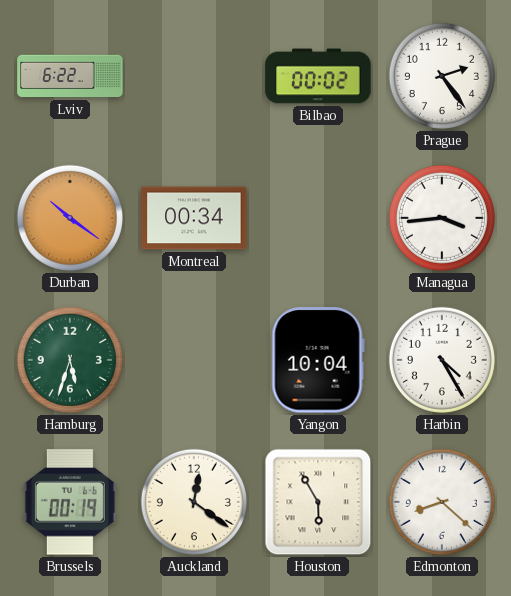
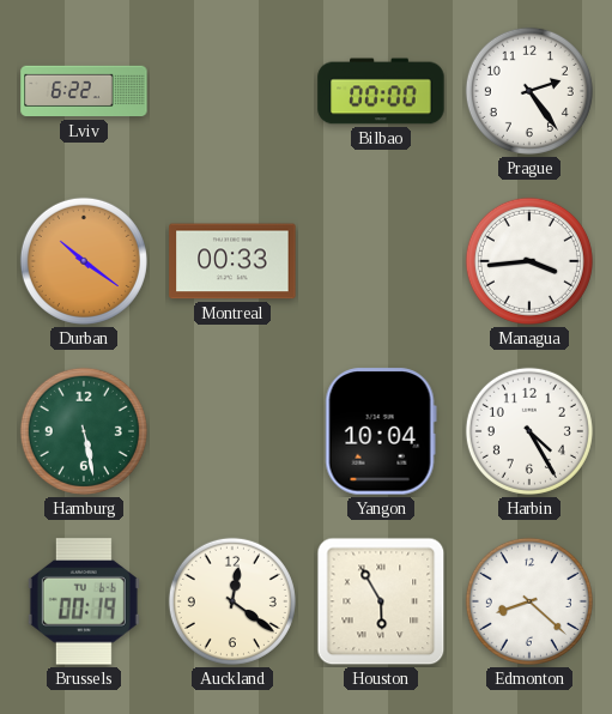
Bilbao: 00:02 -> 00:00
Montreal: 00:34 -> 00:33
Hamburg: 5:33 -> 5:28
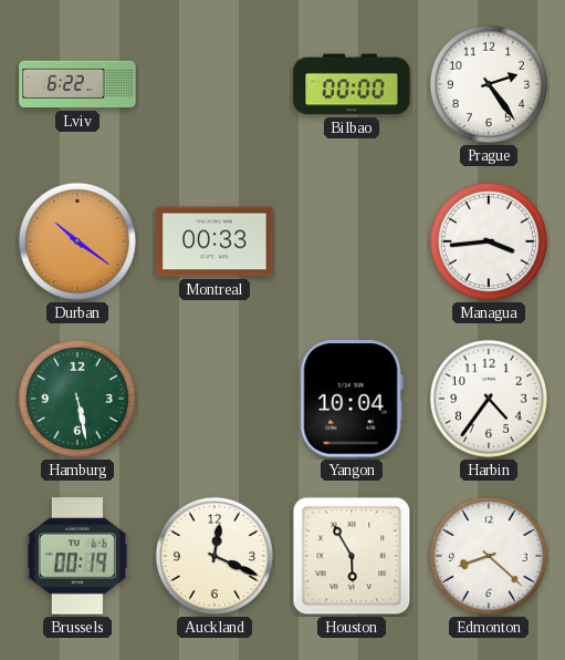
Harbin: 4:25 -> 4:36
Auckland: 12:21 -> 12:19
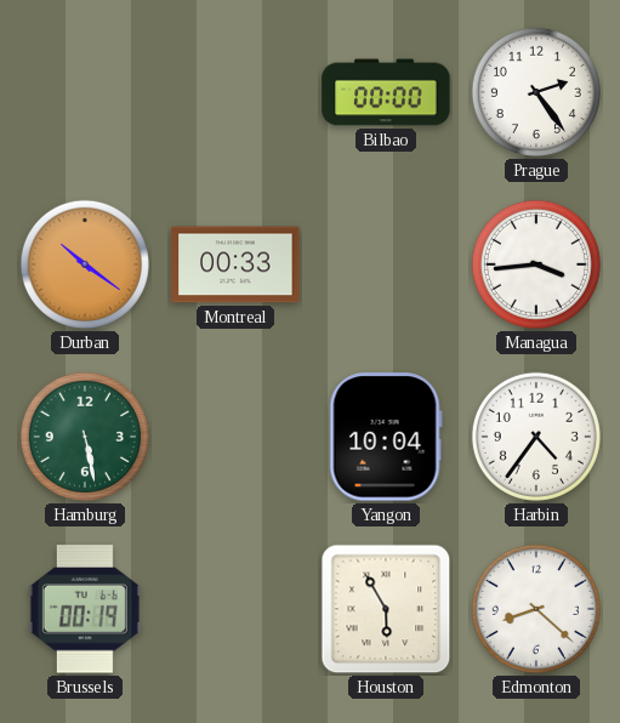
Lviv: 6:22 -> none
Auckland: 12:19 -> none
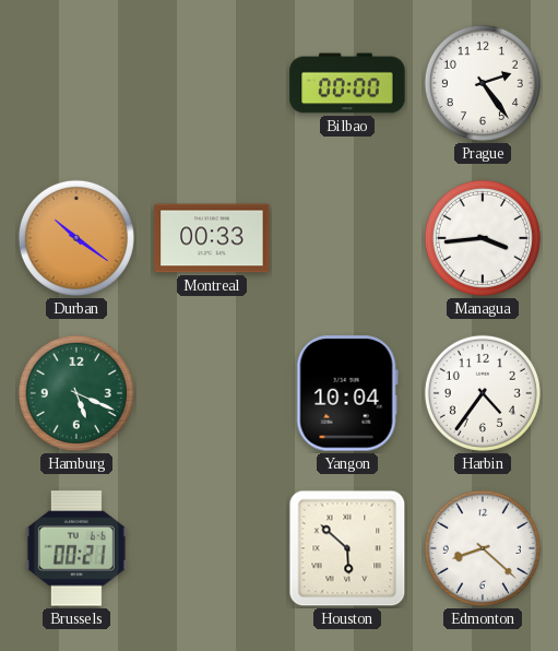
Hamburg: 5:28 -> 5:19
Brussels: 00:19 -> 00:21
Houston: 5:55 -> 5:52
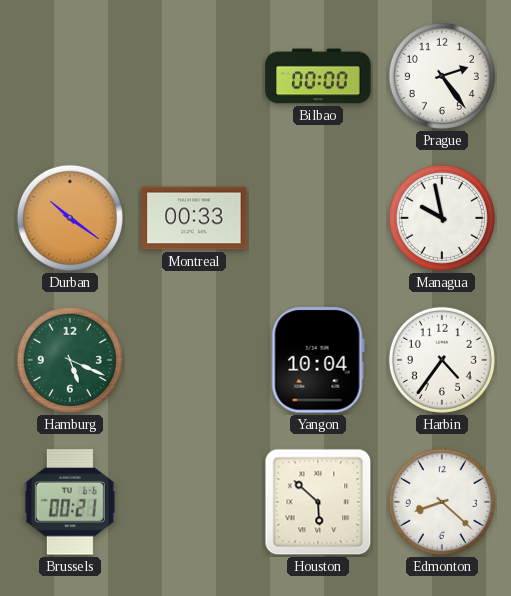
Managua: 3:44 -> 9:58
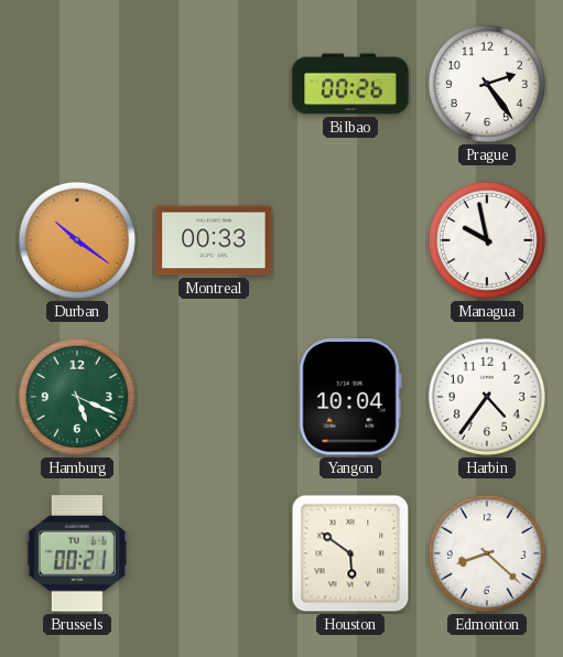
Bilbao: 00:00 -> 00:26
Houston: 5:52 -> 5:51
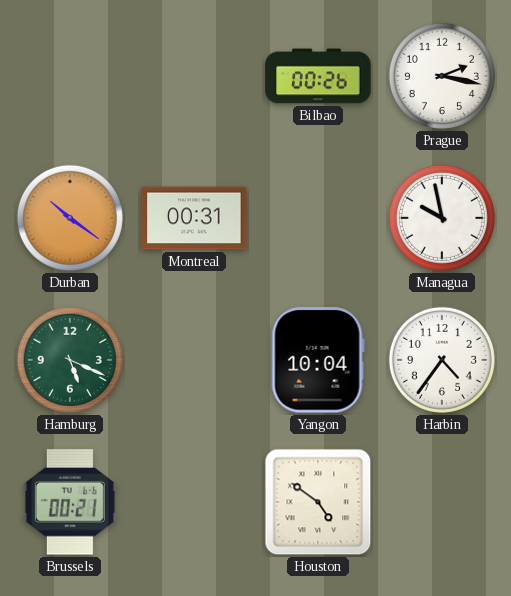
Prague: 2:24 -> 2:17
Montreal: 00:33 -> 00:31
Houston: 5:51 -> 4:51
Edmonton: 8:22 -> none
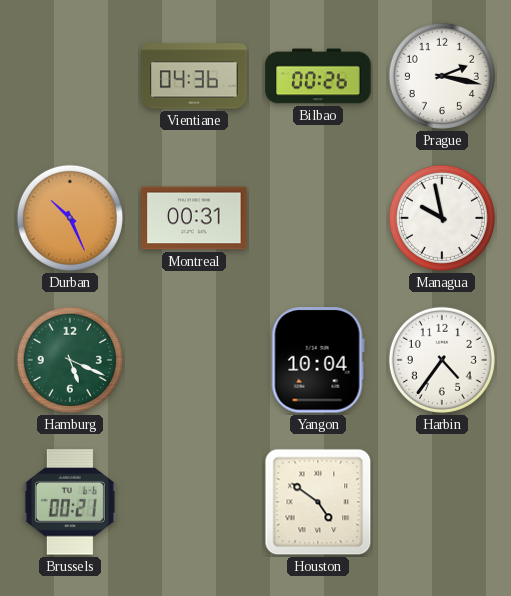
Vientiane: none -> 04:36
Durban: 10:21 -> 10:26
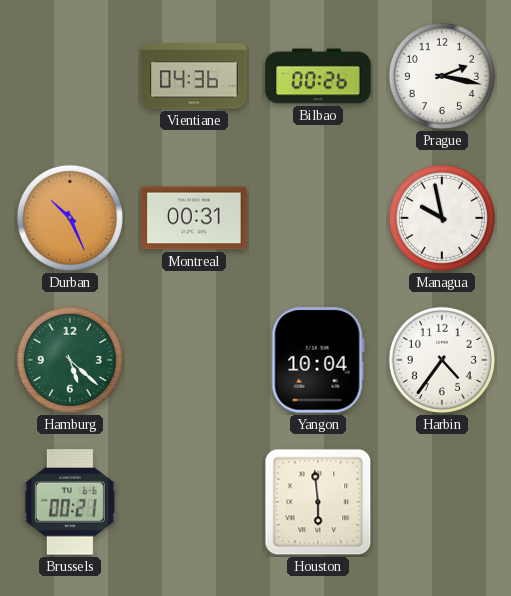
Hamburg: 5:19 -> 5:22
Houston: 4:51 -> 5:59
